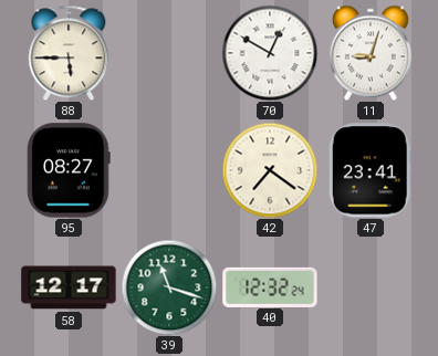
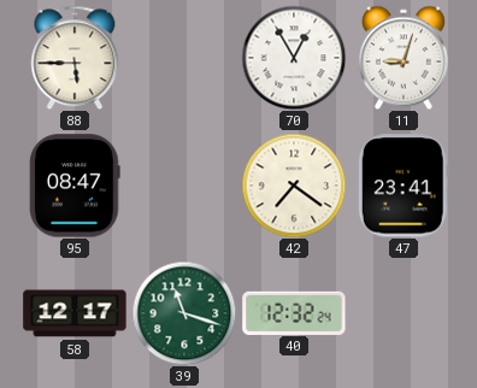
70: 12:50 -> 12:55
95: 08:27 -> 08:47
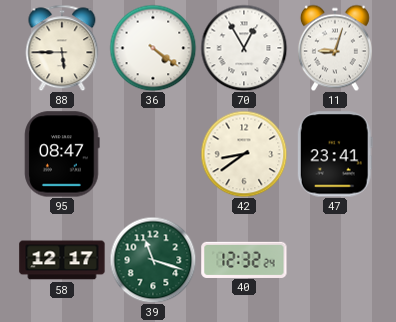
36: none -> 4:21
42: 7:21 -> 8:39
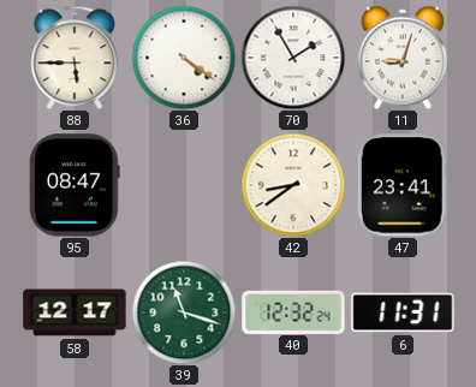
70: 12:55 -> 1:55
6: none -> 11:31
